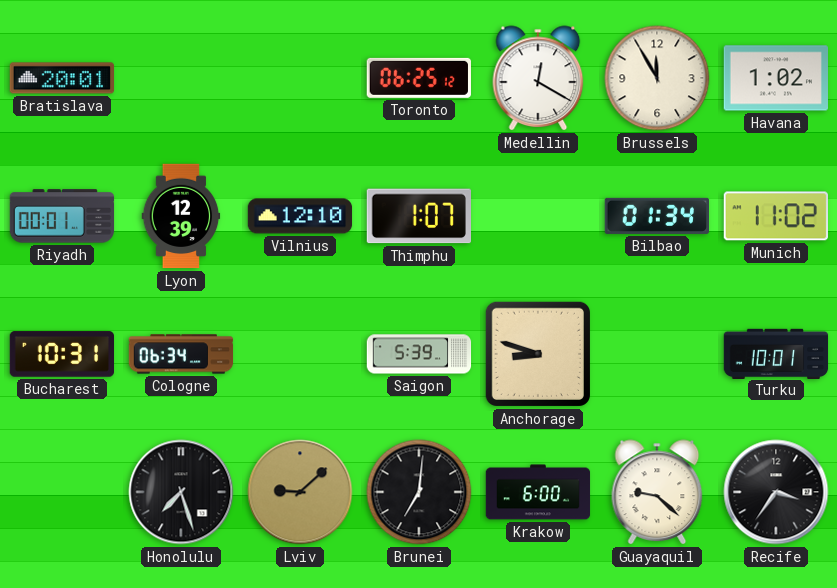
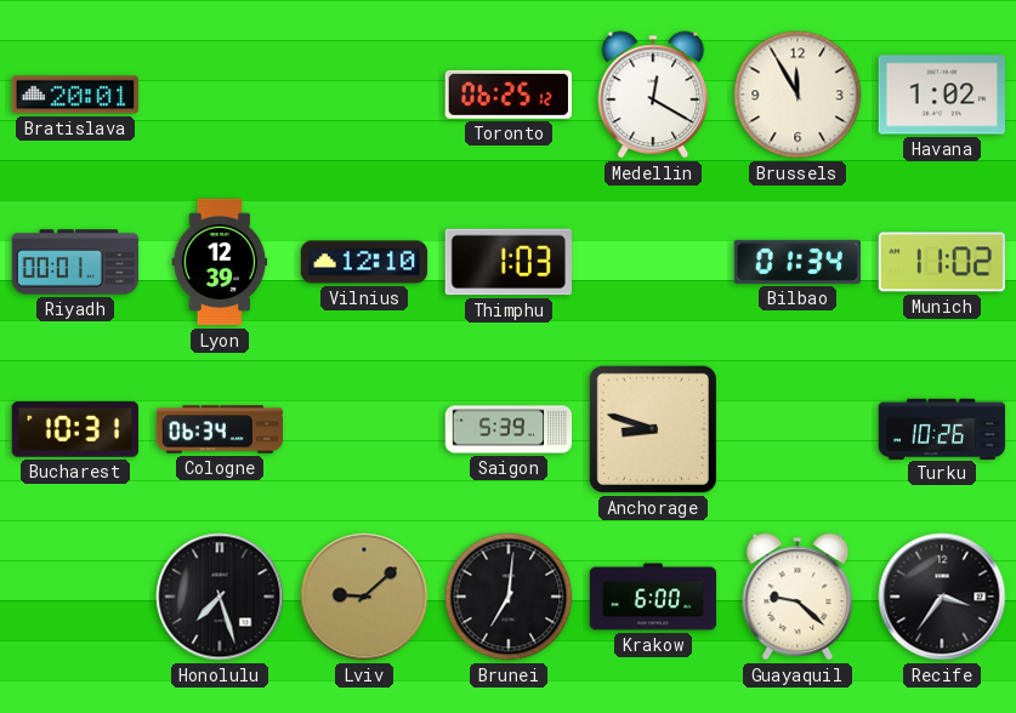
Thimphu: 1:07 -> 1:03
Turku: 10:01 -> 10:26
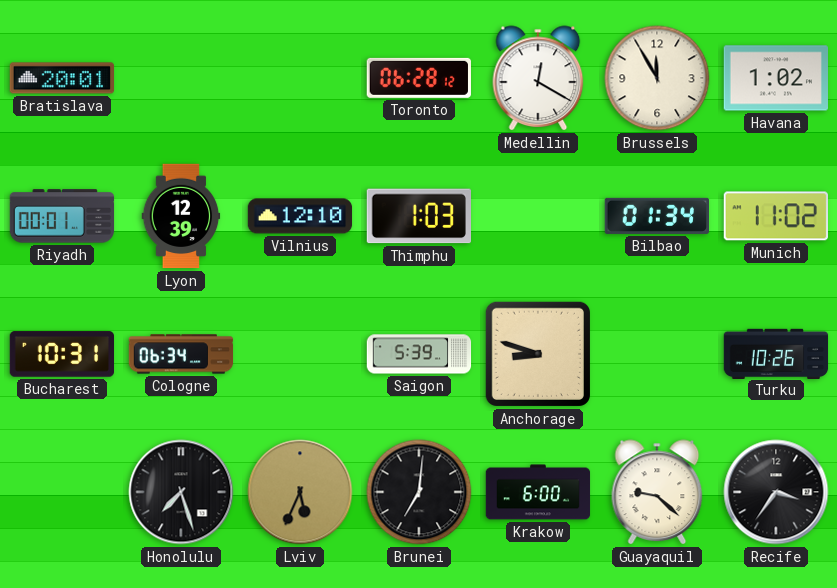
Toronto: 06:25 -> 06:28
Lviv: 9:08 -> 5:34
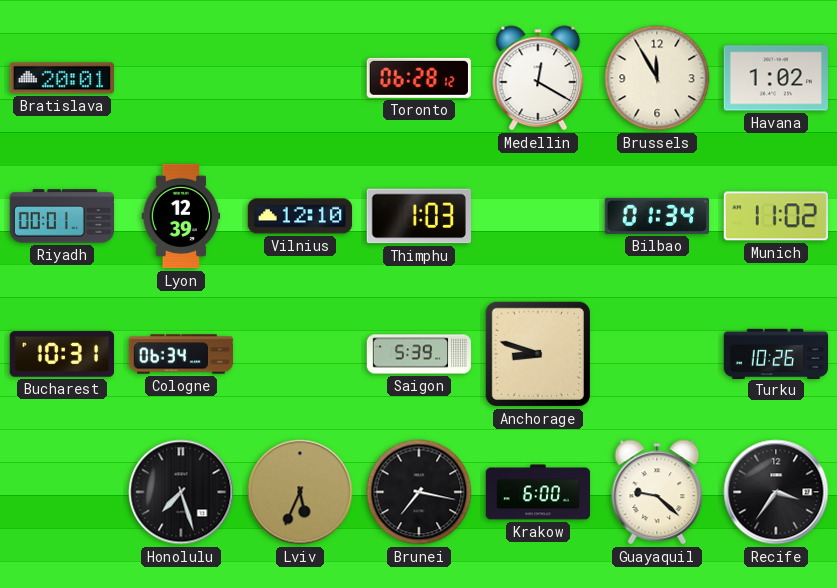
Brunei: 7:01 -> 7:17
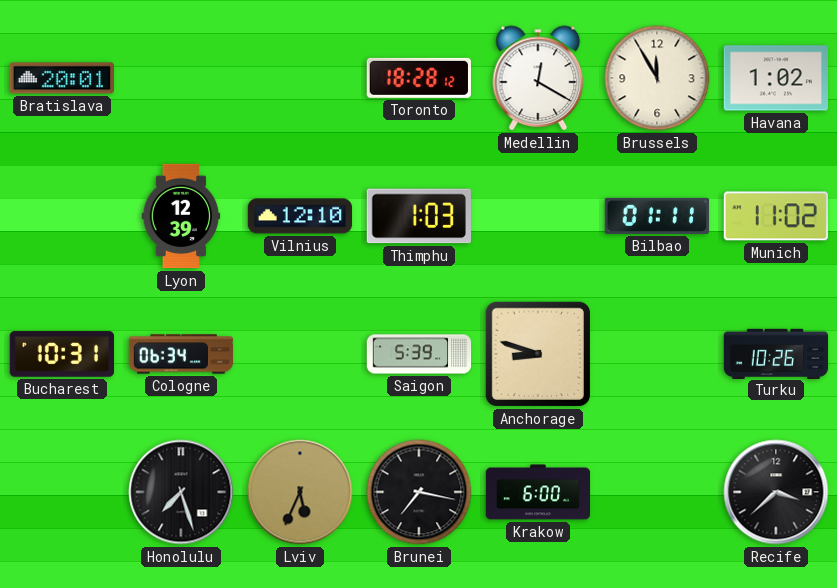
Toronto: 06:28 -> 18:28
Riyadh: 00:01 -> none
Bilbao: 01:34 -> 01:11
Guayaquil: 9:22 -> none
Recife: 3:36 -> 3:38
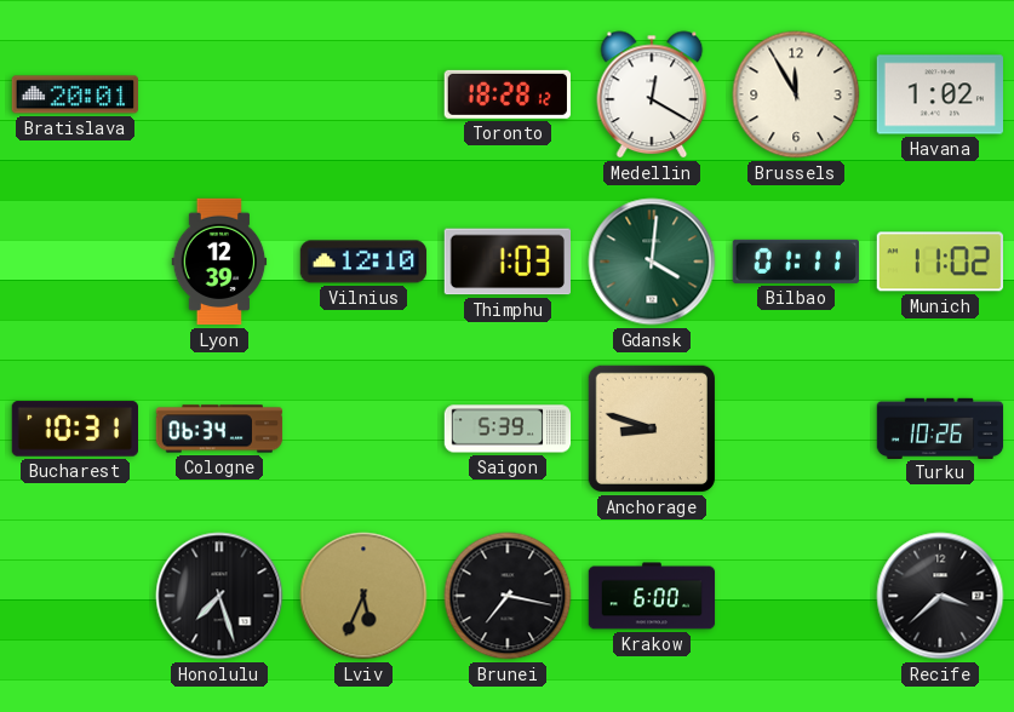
Gdansk: none -> 4:01
